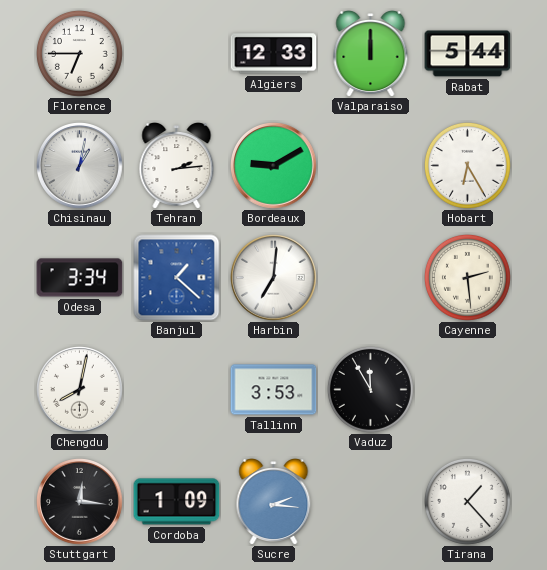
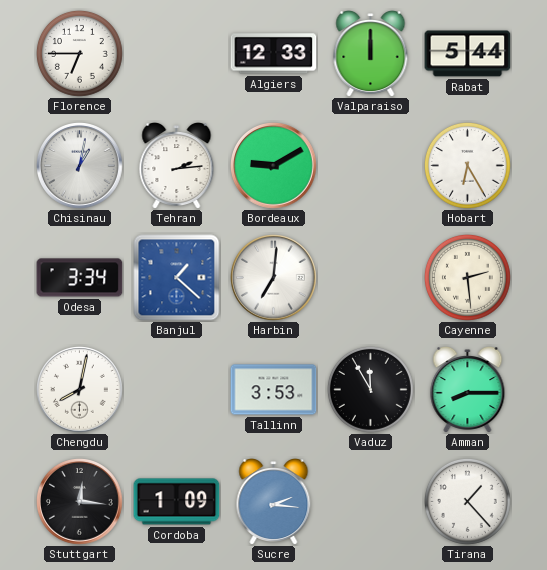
Amman: none -> 8:15
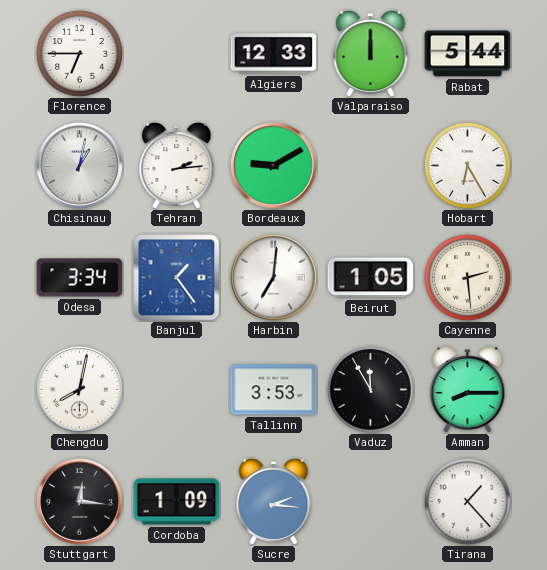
Banjul: 1:22 -> 1:24
Beirut: none -> 1:05
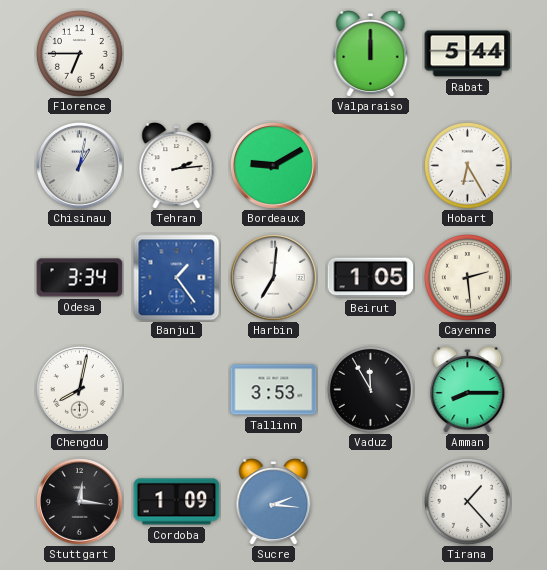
Algiers: 12:33 -> none
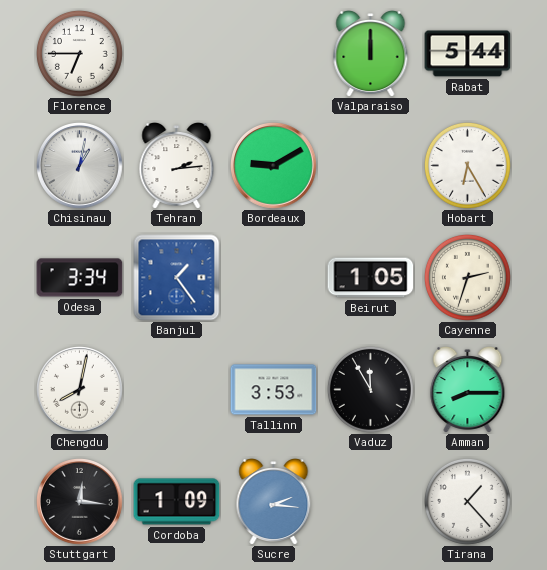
Harbin: 7:01 -> none
Cayenne: 2:29 -> 2:33
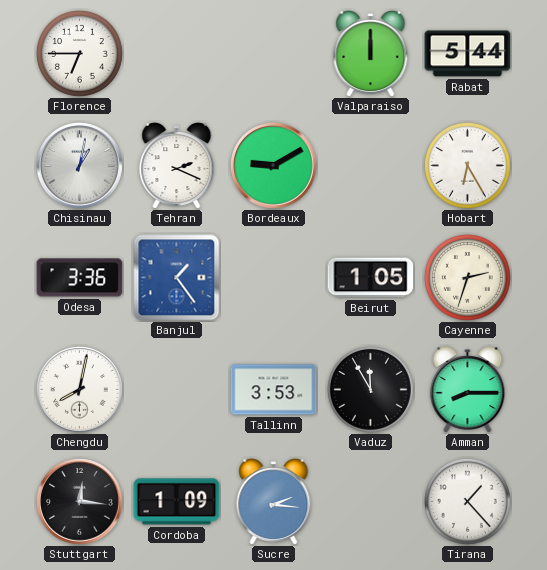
Tehran: 2:14 -> 2:19
Odesa: 3:34 -> 3:36
